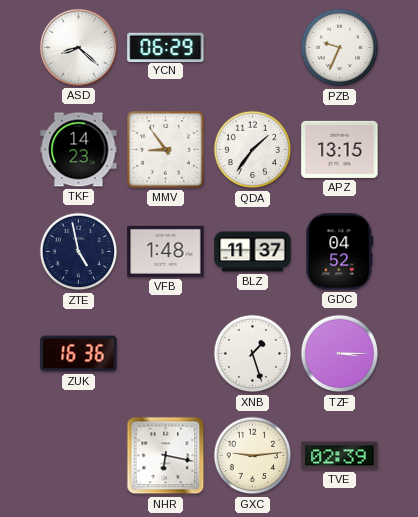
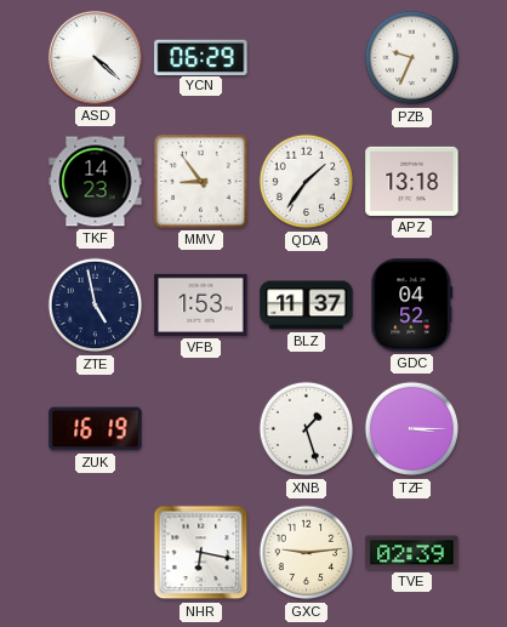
ASD: 8:22 -> 4:22
APZ: 13:15 -> 13:18
VFB: 1:48 -> 1:53
ZUK: 16:36 -> 16:19
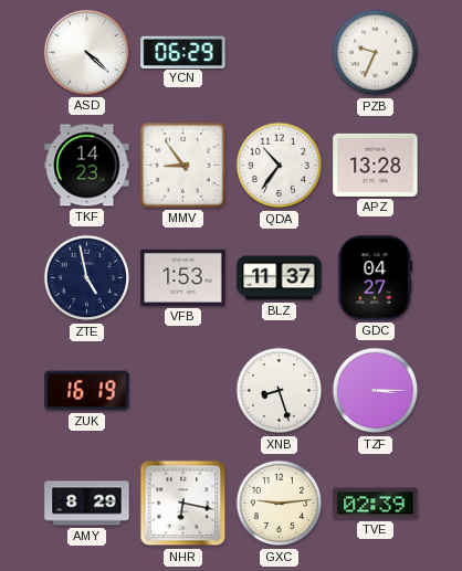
QDA: 1:36 -> 10:36
APZ: 13:18 -> 13:28
GDC: 04:52 -> 04:27
XNB: 1:27 -> 8:27
AMY: none -> 8:29
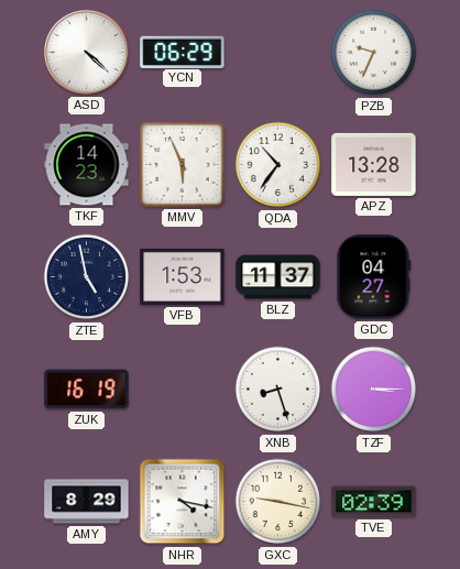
MMV: 8:54 -> 5:56
NHR: 6:17 -> 4:17
GXC: 9:14 -> 9:17
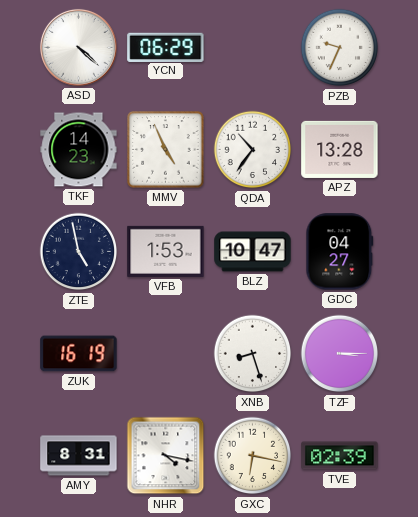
MMV: 5:56 -> 4:56
BLZ: 11:37 -> 10:47
AMY: 8:29 -> 8:31
GXC: 9:17 -> 6:17
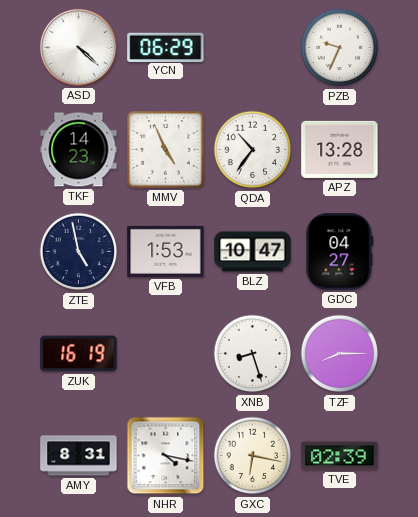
TZF: 3:15 -> 8:15
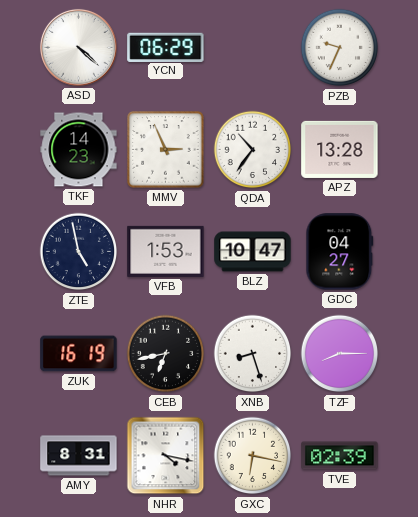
MMV: 4:56 -> 2:56
CEB: none -> 6:43
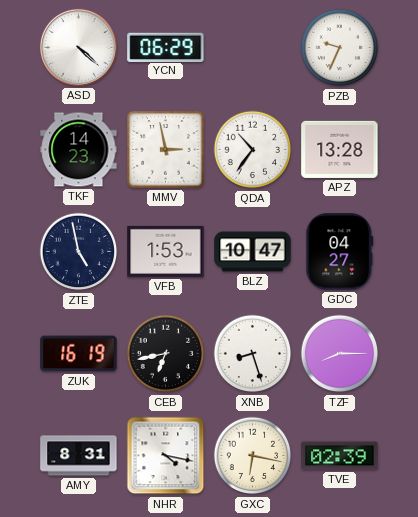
MMV: 2:56 -> 2:58
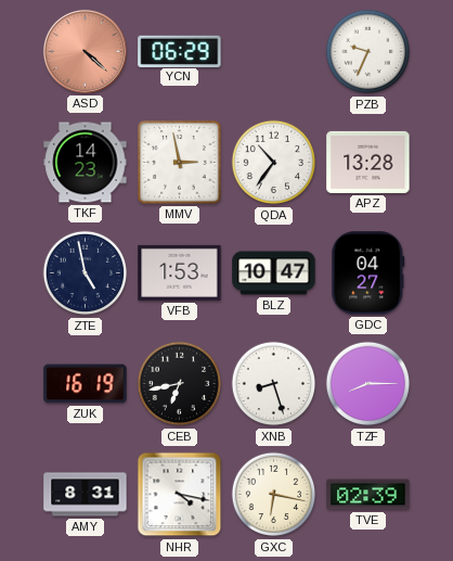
ASD dial: white -> salmon
